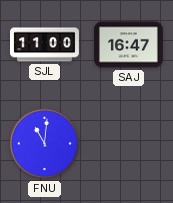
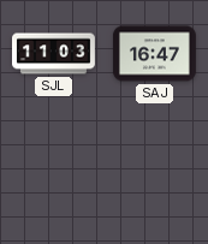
SJL: 11:00 -> 11:03
FNU: 11:01 -> none
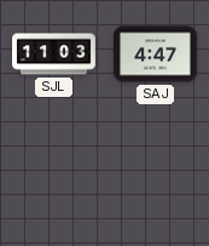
SAJ: 16:47 -> 4:47
